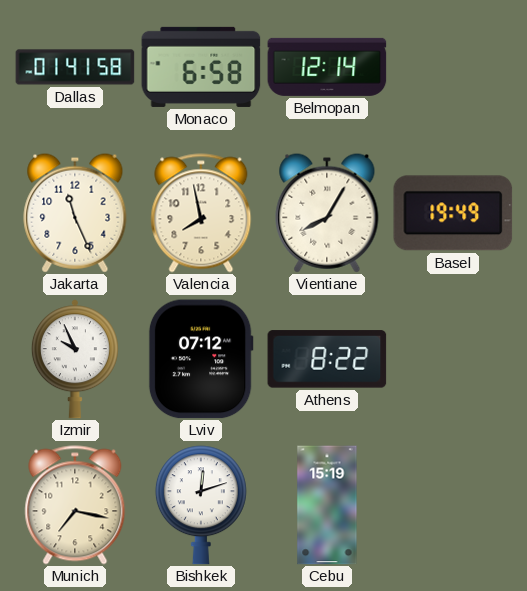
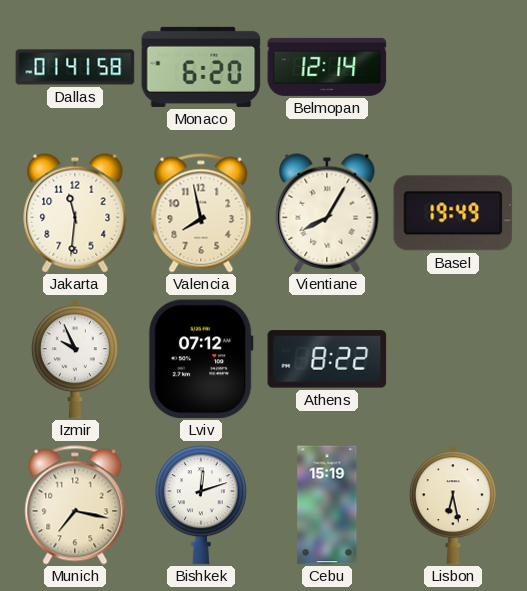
Monaco: 6:58 -> 6:20
Jakarta: 11:26 -> 11:31
Lisbon: none -> 6:28
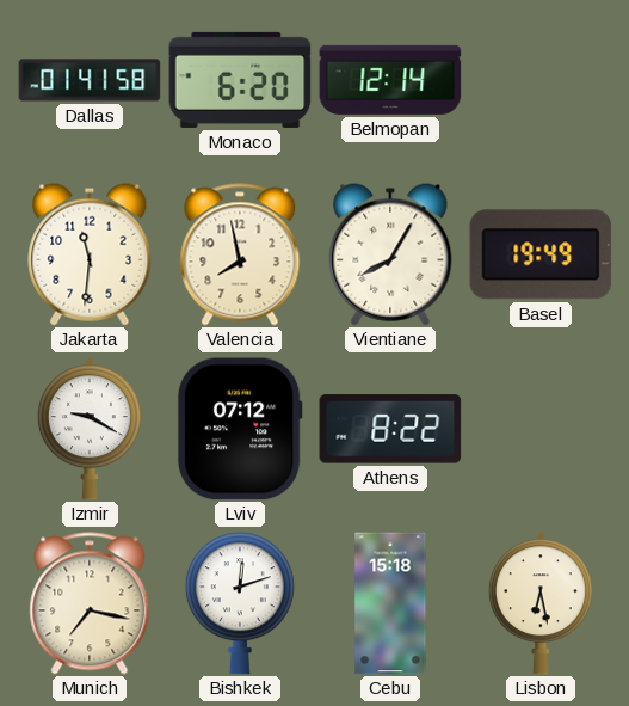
Izmir: 9:56 -> 9:20
Cebu: 15:19 -> 15:18
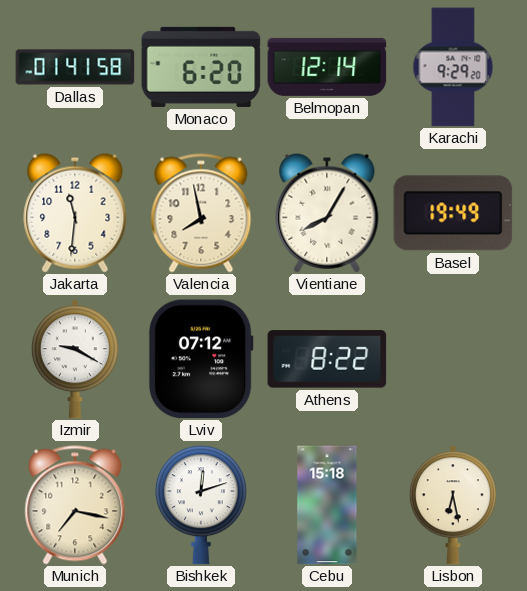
Karachi: none -> 9:29
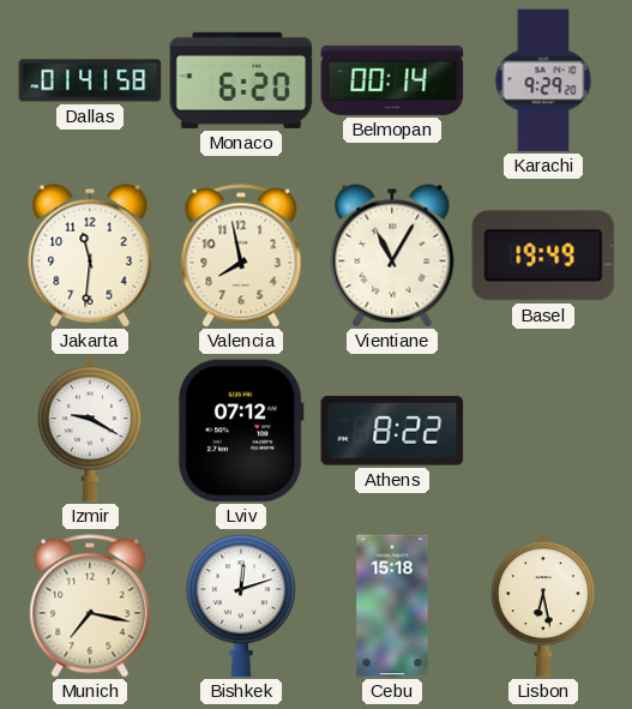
Belmopan: 12:14 -> 00:14
Vientiane: 8:05 -> 11:05
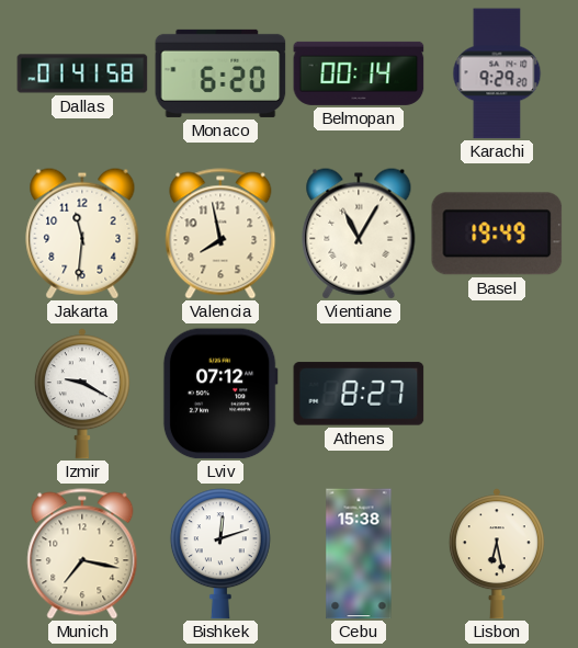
Athens: 8:22 -> 8:27
Cebu: 15:18 -> 15:38
